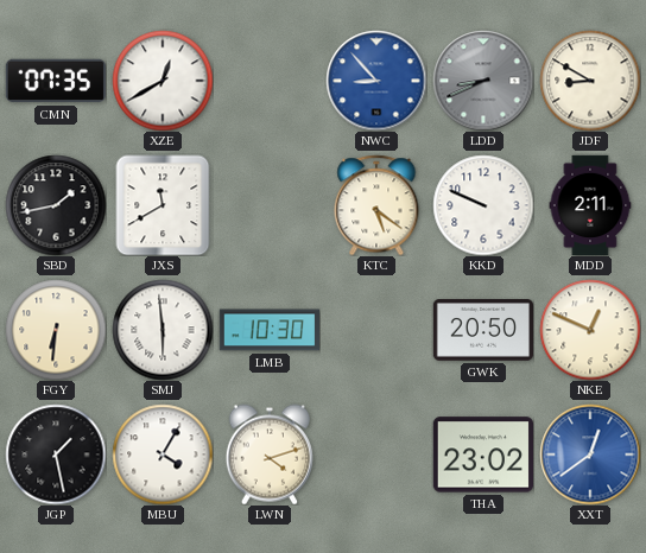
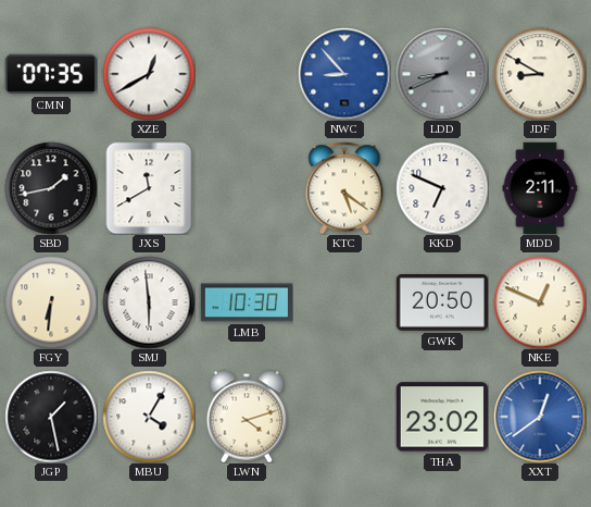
KKD: 9:49 -> 6:49
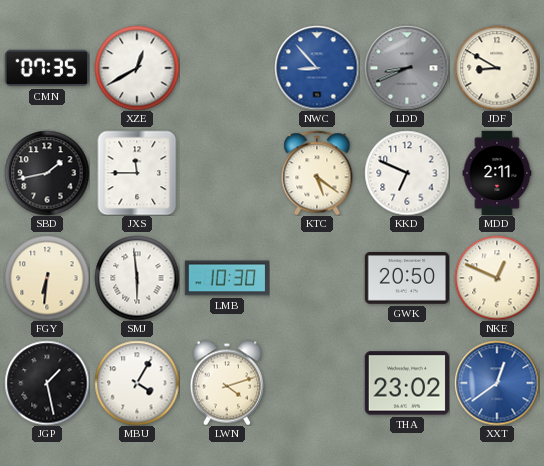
JXS: 11:40 -> 11:45
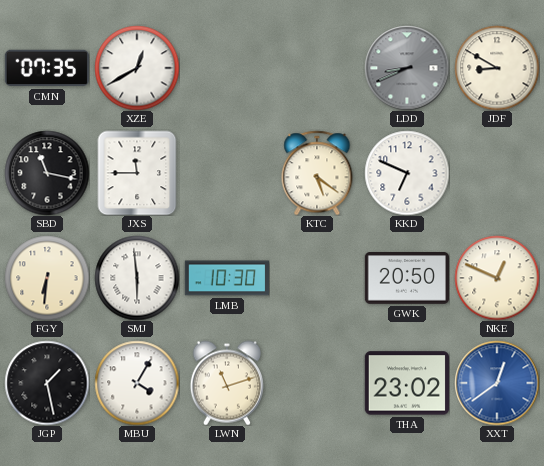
NWC: 8:53 -> none
SBD: 1:43 -> 11:17
MDD: 2:11 -> none
LWN: 4:12 -> 11:12
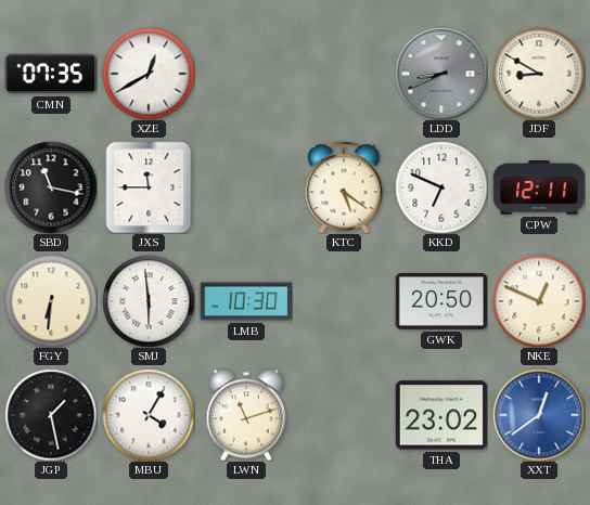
CPW: none -> 12:11
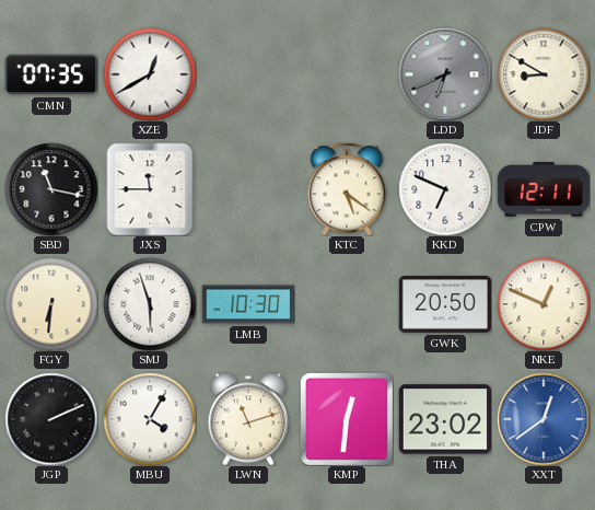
LDD: 8:41 -> 6:41
SMJ: 5:59 -> 5:57
JGP: 1:28 -> 2:11
KMP: none -> 12:31
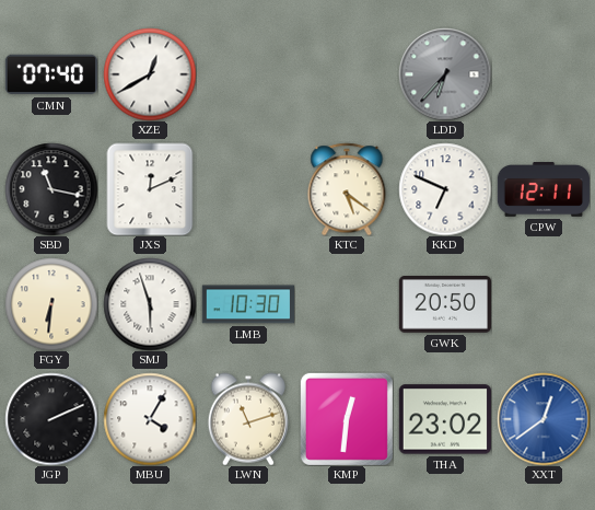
CMN: 07:35 -> 07:40
LDD: 6:41 -> 6:37
JDF: 8:50 -> none
JXS: 11:45 -> 12:11
NKE: 12:49 -> none
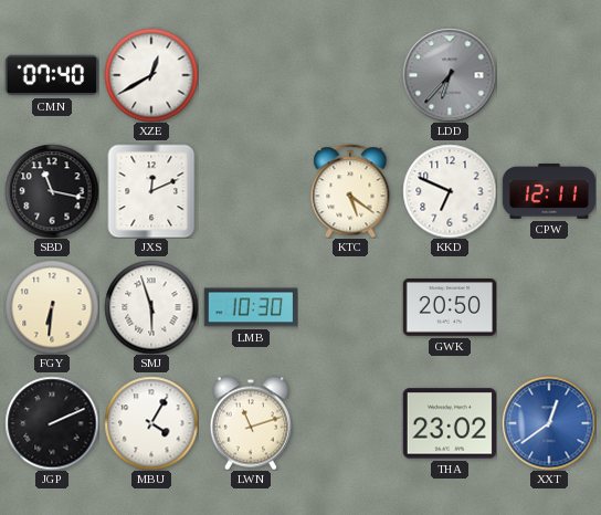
KMP: 12:31 -> none
